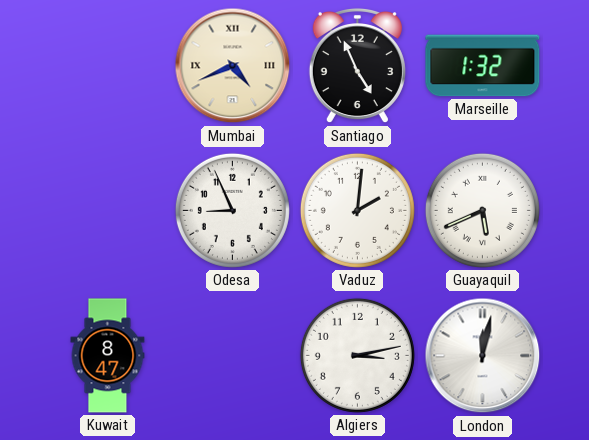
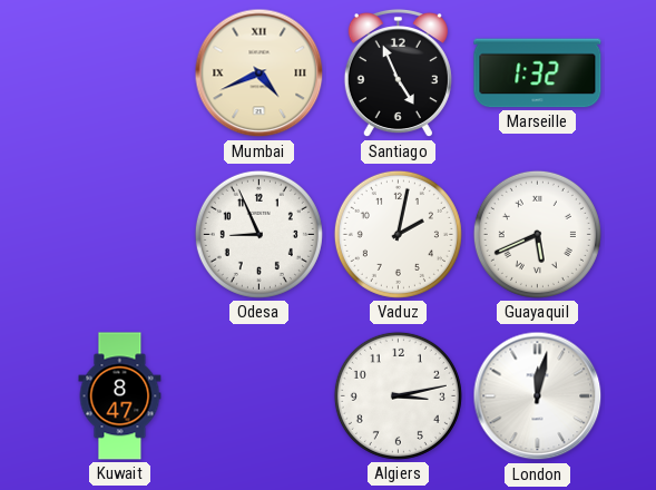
Vaduz: 2:01 -> 2:02
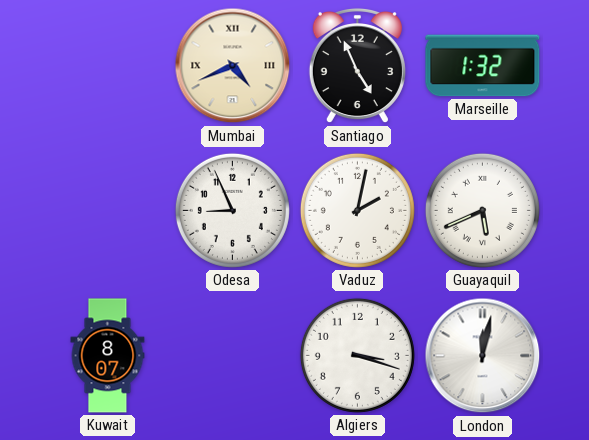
Kuwait: 8:47 -> 8:07
Algiers: 3:13 -> 3:18
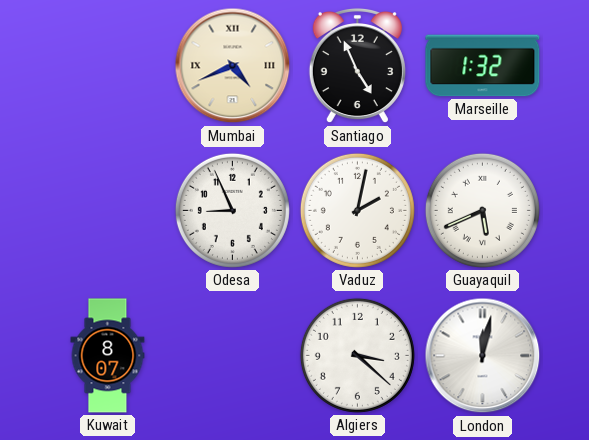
Algiers: 3:18 -> 3:22
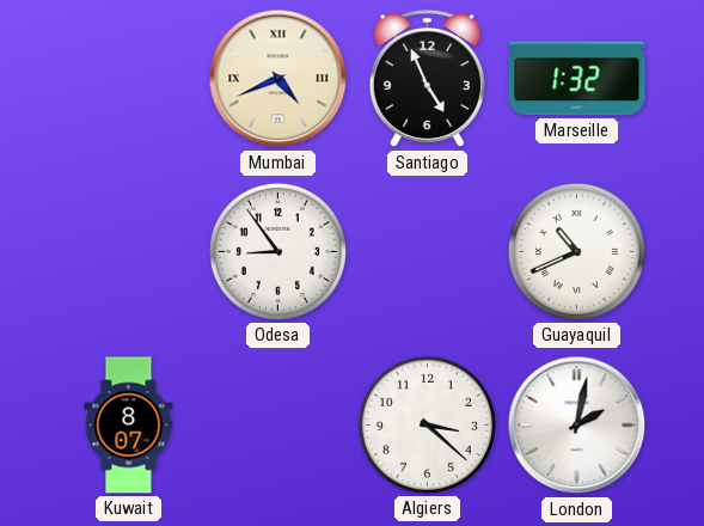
Odesa: 8:56 -> 8:54
Vaduz: 2:02 -> none
Guayaquil: 5:41 -> 10:41
London: 12:02 -> 2:02
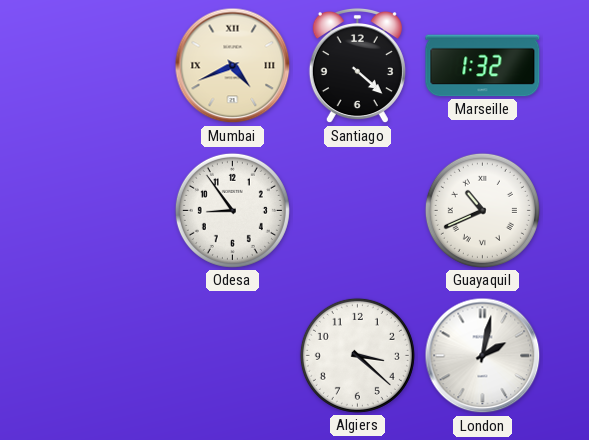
Santiago: 4:56 -> 4:22
Kuwait: 8:07 -> none
